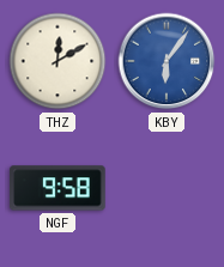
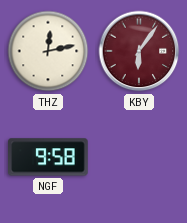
THZ: 12:10 -> 12:13
KBY dial: blue -> burgundy
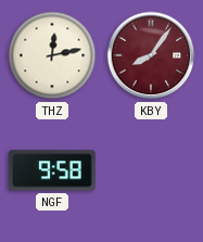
KBY: 6:06 -> 8:06
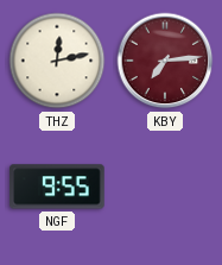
KBY: 8:06 -> 7:14
NGF: 9:58 -> 9:55
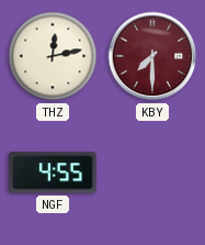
KBY: 7:14 -> 7:30
NGF: 9:55 -> 4:55
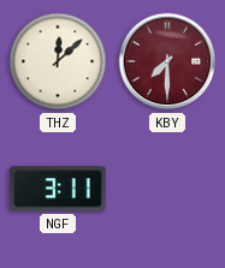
THZ: 12:13 -> 12:08
NGF: 4:55 -> 3:11
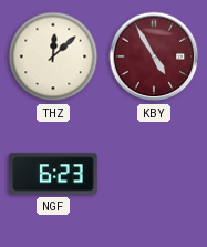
KBY: 7:30 -> 4:55
NGF: 3:11 -> 6:23
